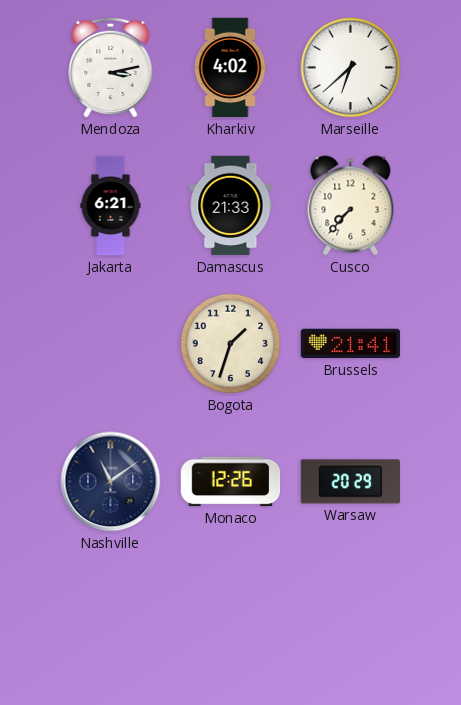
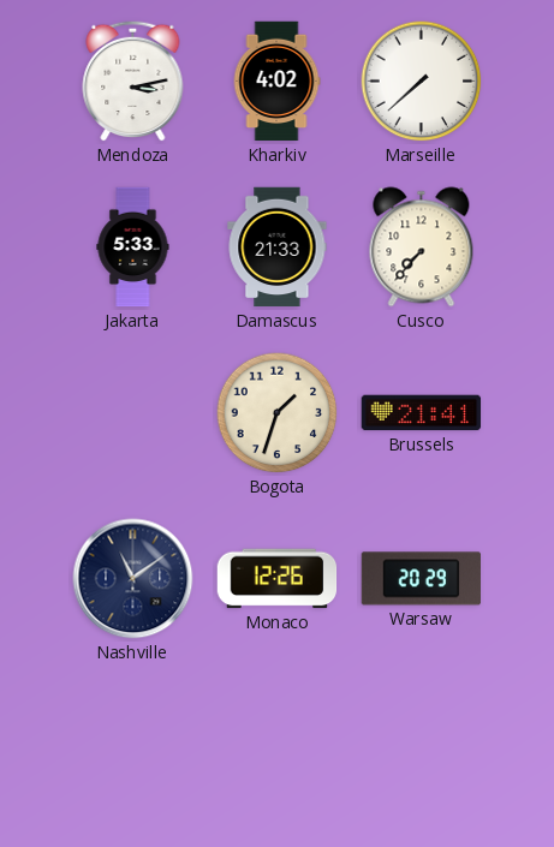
Marseille: 6:38 -> 7:38
Jakarta: 6:21 -> 5:33
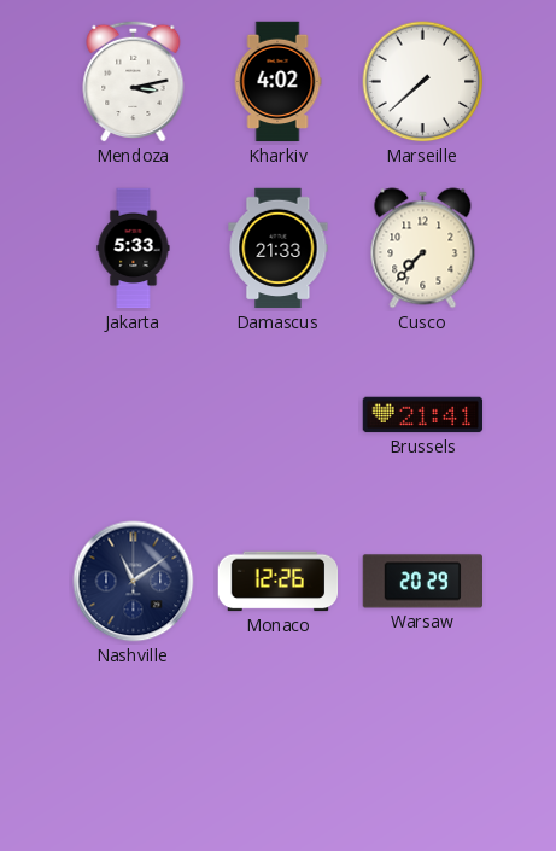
Bogota: 1:33 -> none
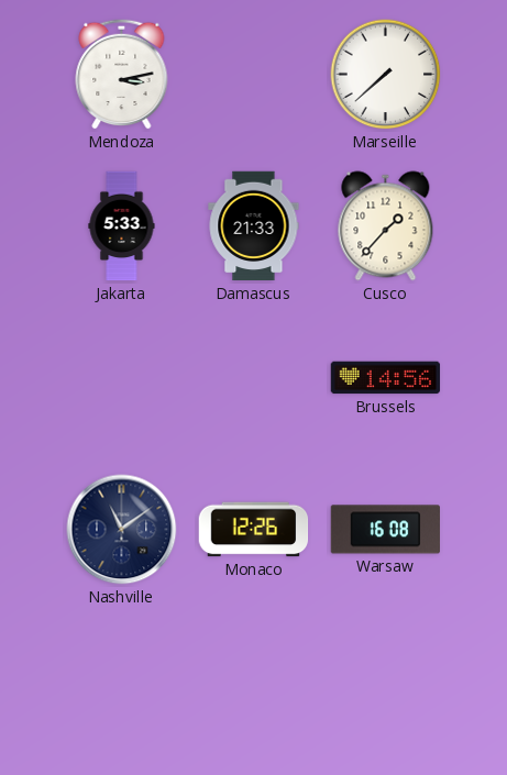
Kharkiv: 4:02 -> none
Cusco: 7:37 -> 1:37
Brussels: 21:41 -> 14:56
Warsaw: 20:29 -> 16:08
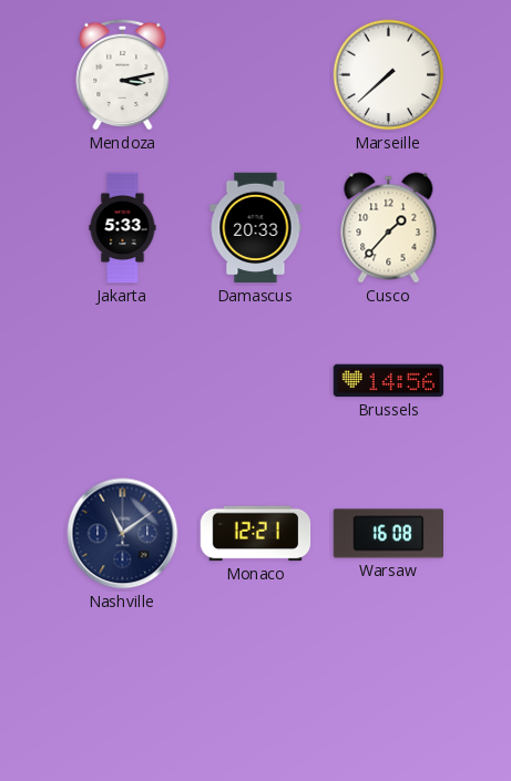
Damascus: 21:33 -> 20:33
Monaco: 12:26 -> 12:21
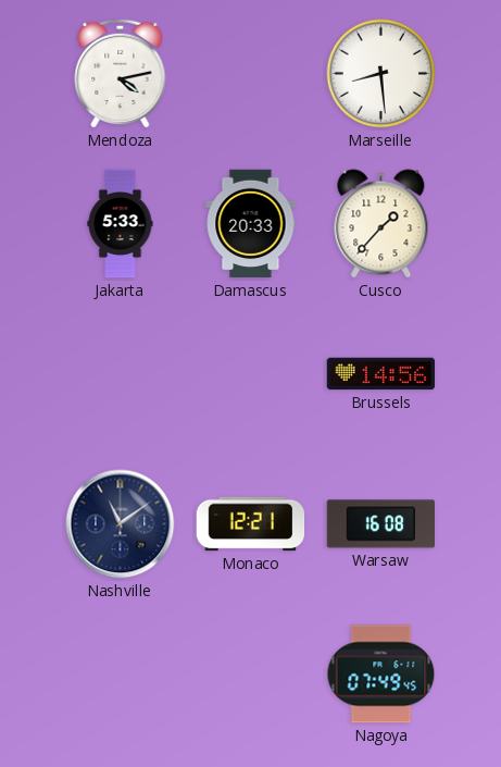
Mendoza: 3:13 -> 4:13
Marseille: 7:38 -> 8:29
Nagoya: none -> 07:49
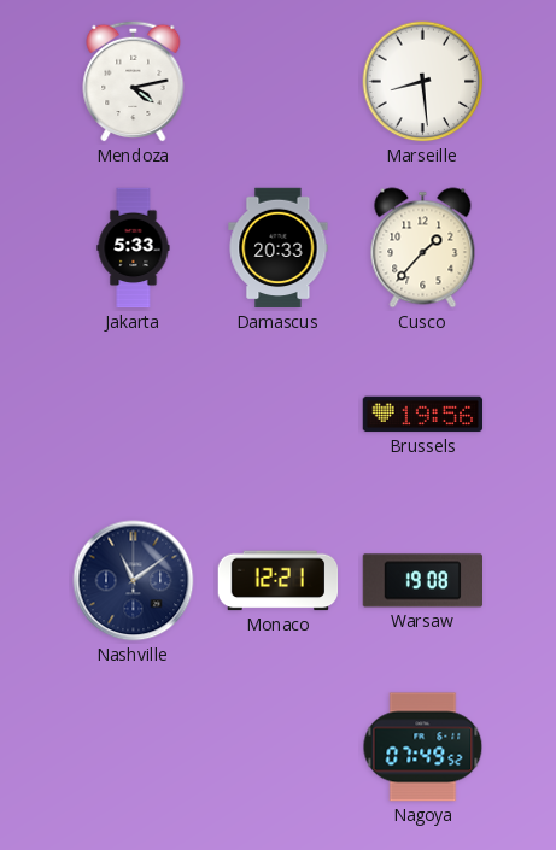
Brussels: 14:56 -> 19:56
Warsaw: 16:08 -> 19:08
Nagoya: 07:49:45 -> 07:49:52
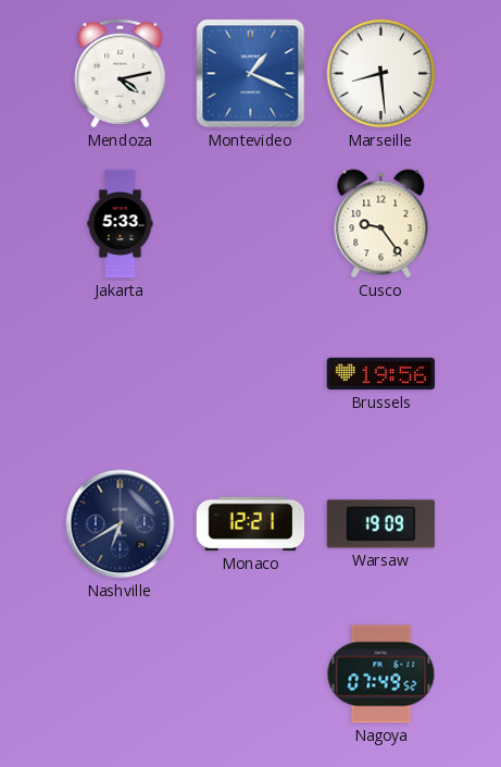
Montevideo: none -> 1:19
Damascus: 20:33 -> none
Cusco: 1:37 -> 9:24
Nashville: 11:09 -> 6:40
Warsaw: 19:08 -> 19:09
